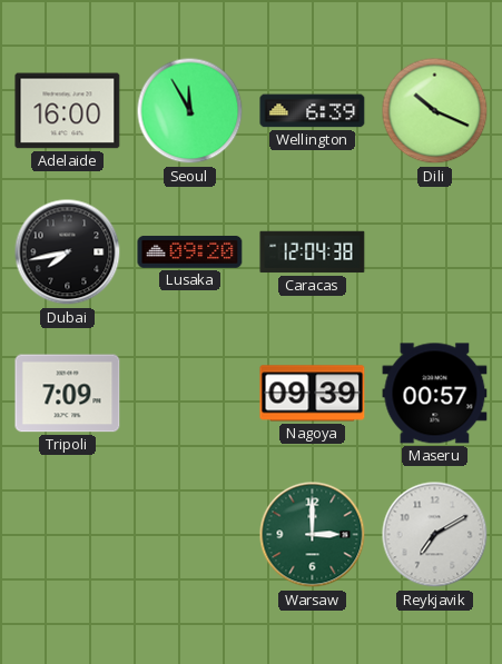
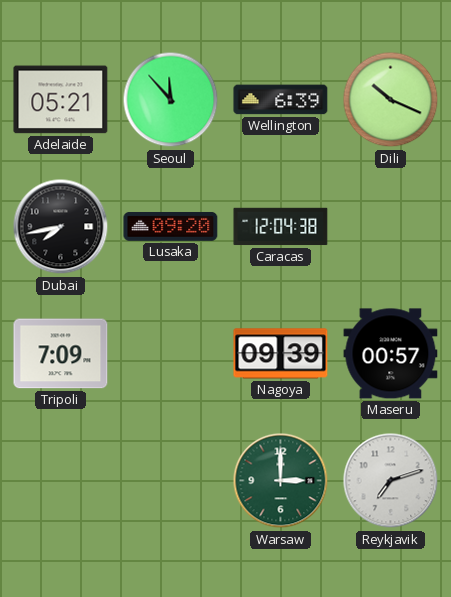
Adelaide: 16:00 -> 05:21
Seoul: 11:55 -> 11:53
Reykjavik: 7:10 -> 7:12
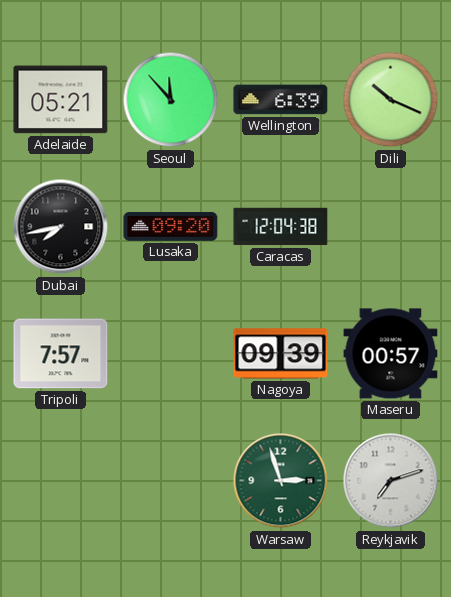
Tripoli: 7:09 -> 7:57
Warsaw: 3:00 -> 2:57
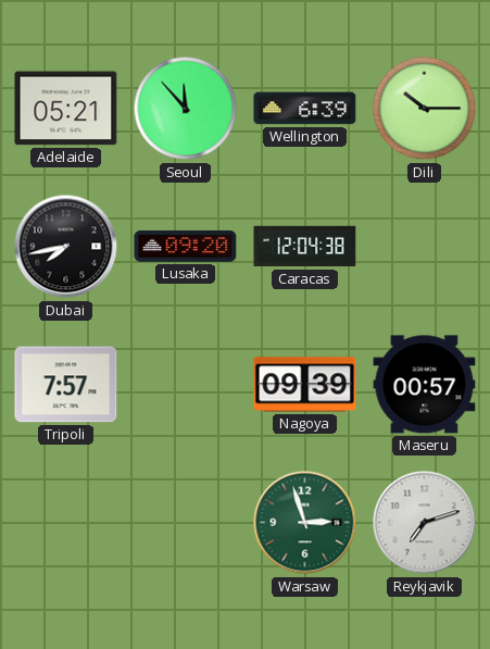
Dili: 10:19 -> 10:15
